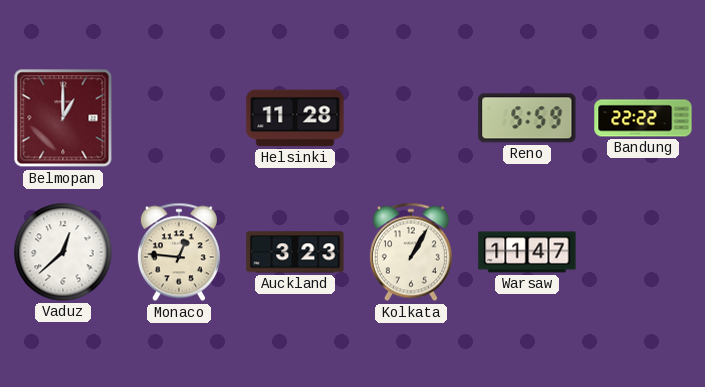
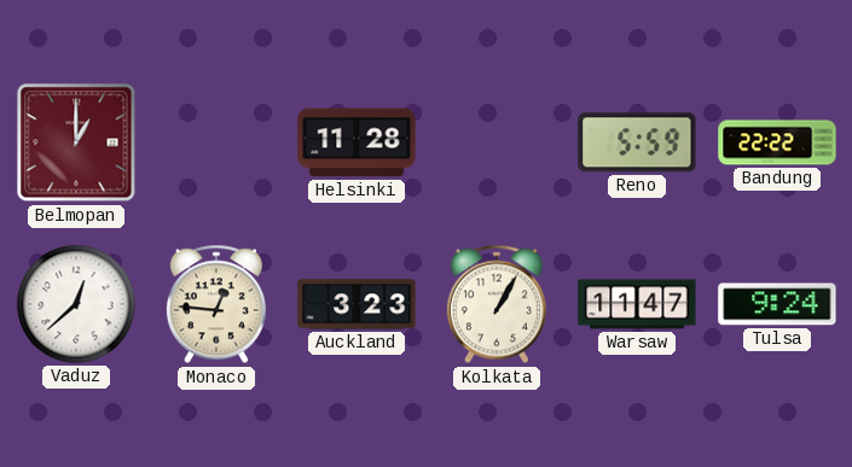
Tulsa: none -> 9:24
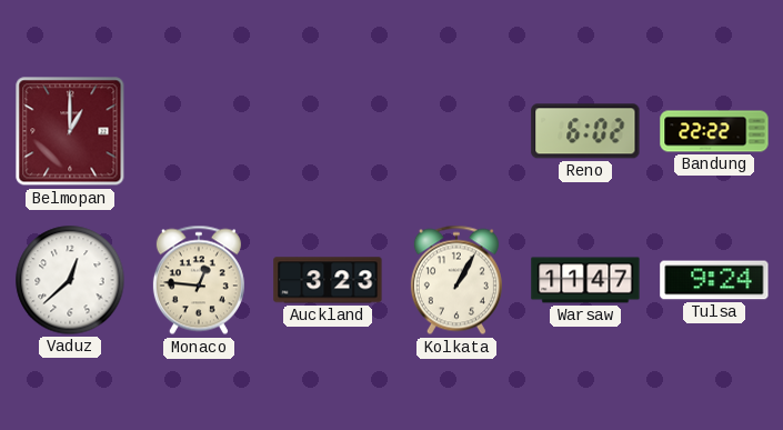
Helsinki: 11:28 -> none
Reno: 5:59 -> 6:02
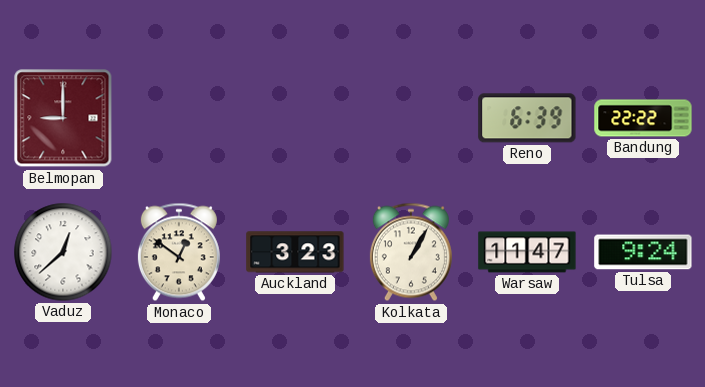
Belmopan: 1:00 -> 9:00
Reno: 6:02 -> 6:39
Monaco: 12:46 -> 12:51
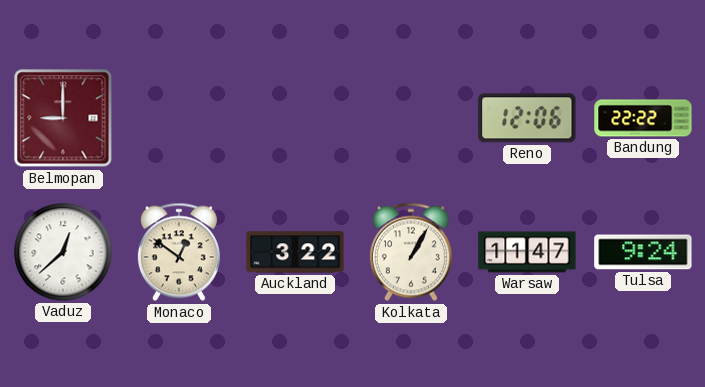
Reno: 6:39 -> 12:06
Auckland: 3:23 -> 3:22
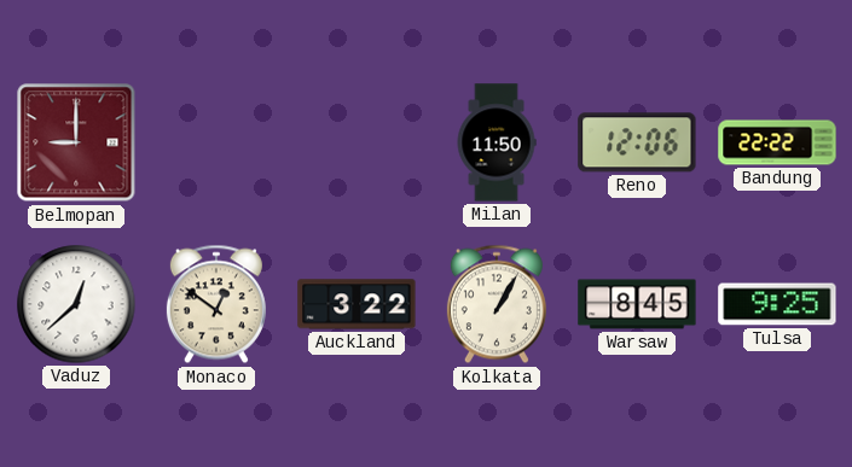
Milan: none -> 11:50
Warsaw: 11:47 -> 8:45
Tulsa: 9:24 -> 9:25
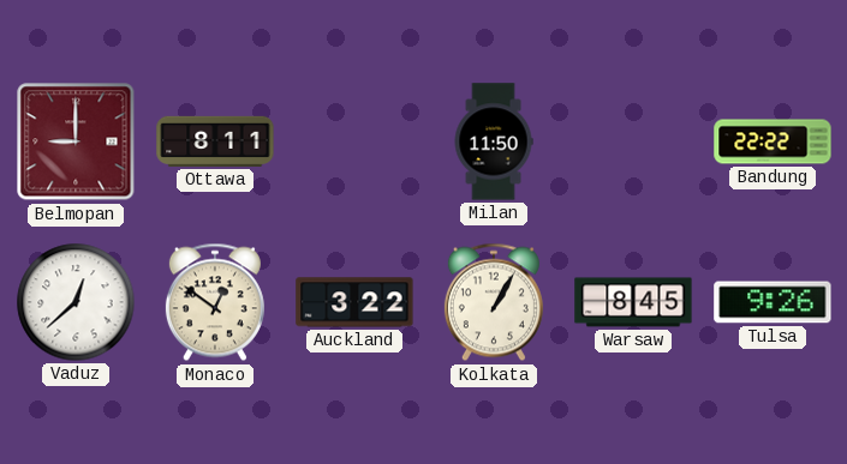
Ottawa: none -> 8:11
Reno: 12:06 -> none
Tulsa: 9:25 -> 9:26
